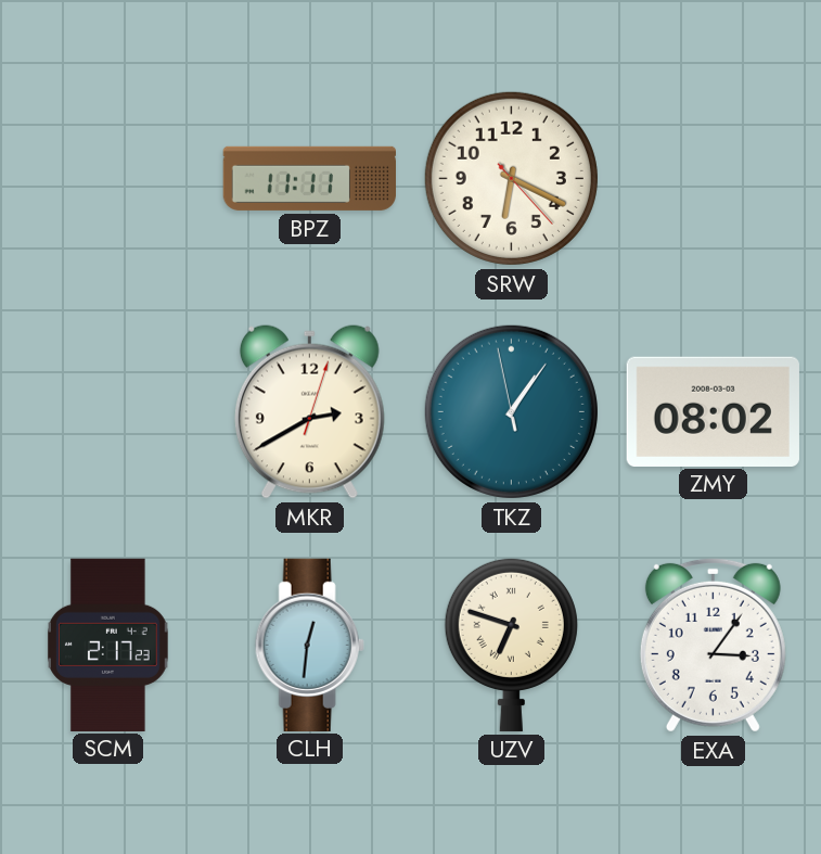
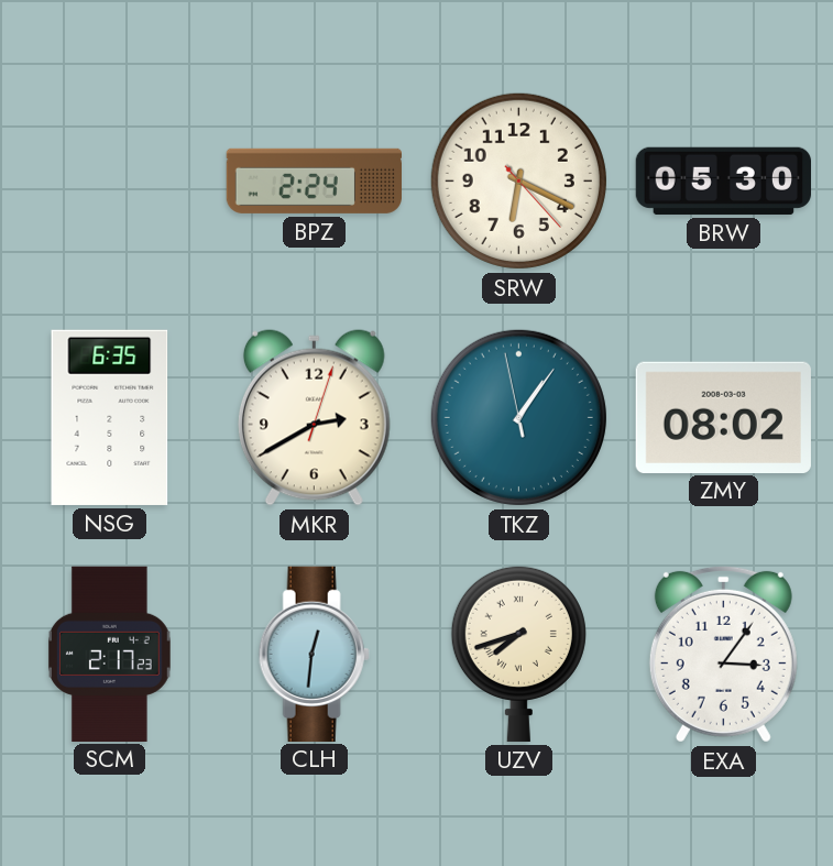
BPZ: 11:11 -> 2:24
BRW: none -> 05:30
NSG: none -> 6:35
UZV: 6:48 -> 7:42
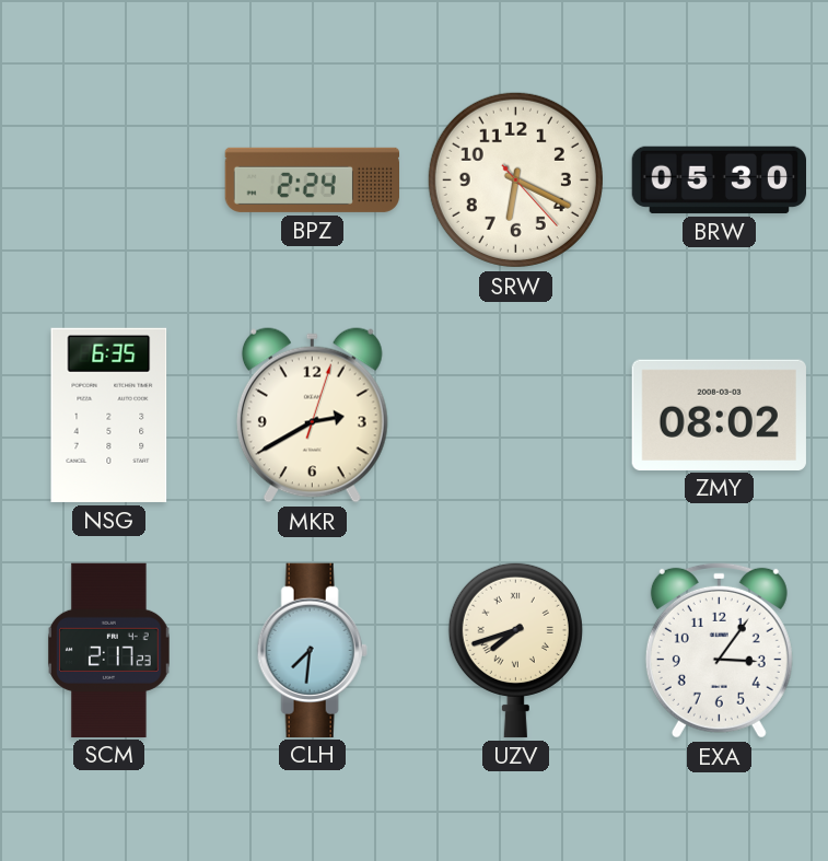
TKZ: 1:05 -> none
CLH: 12:31 -> 7:31
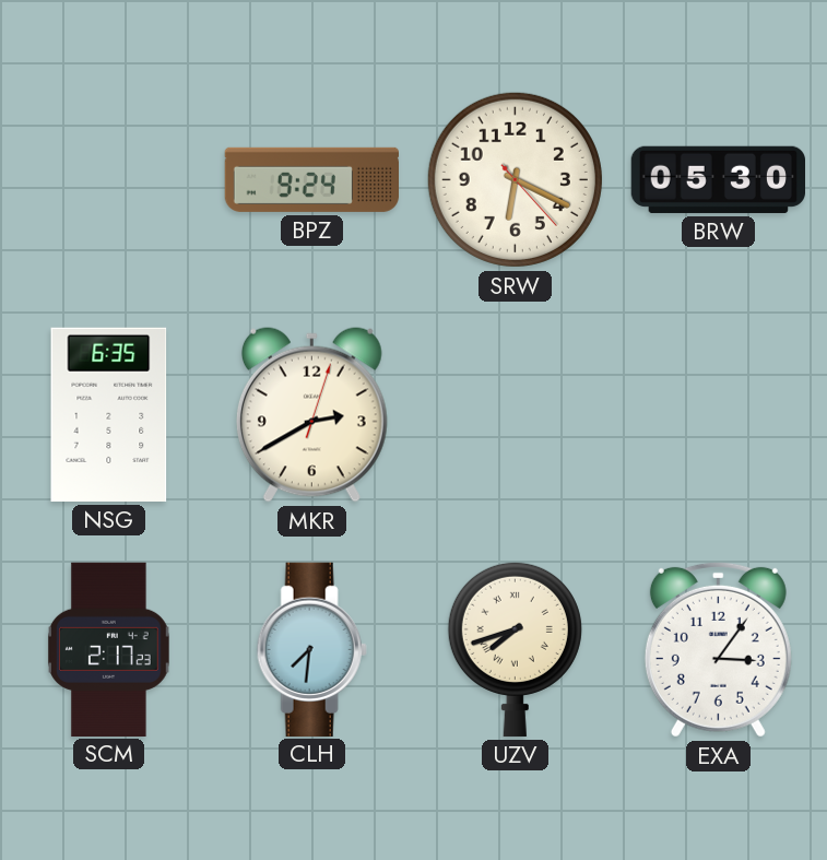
BPZ: 2:24 -> 9:24
ZMY: 08:02 -> none
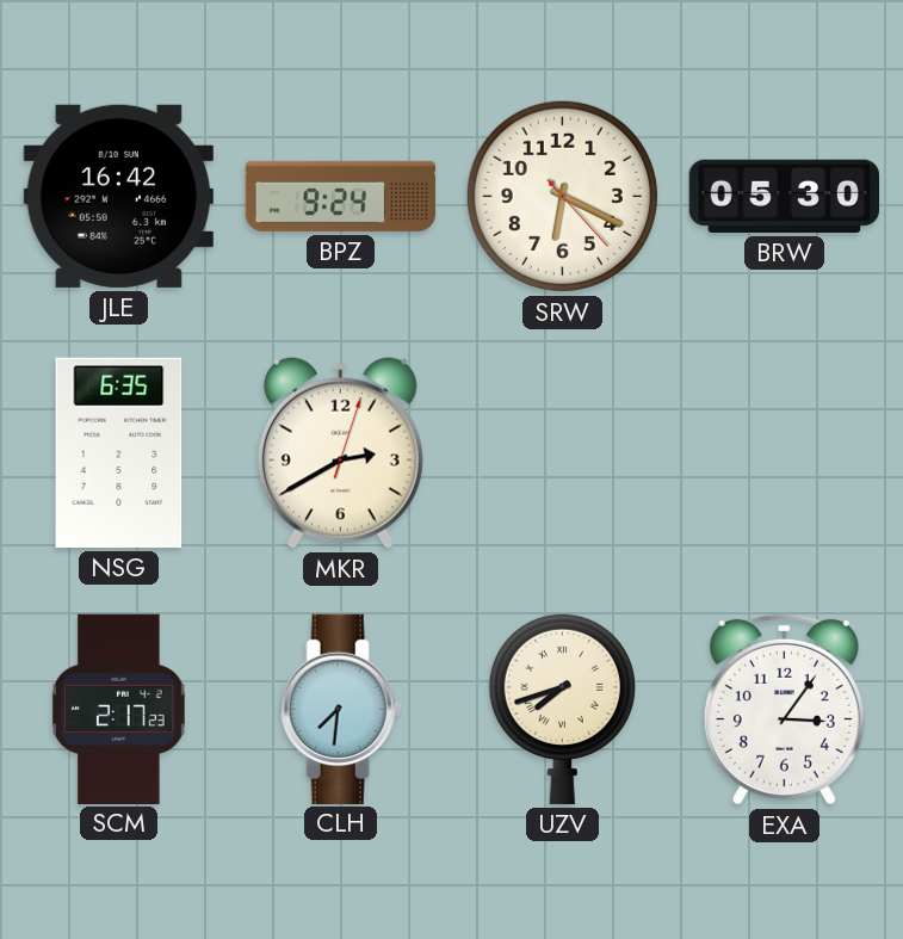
JLE: none -> 16:42
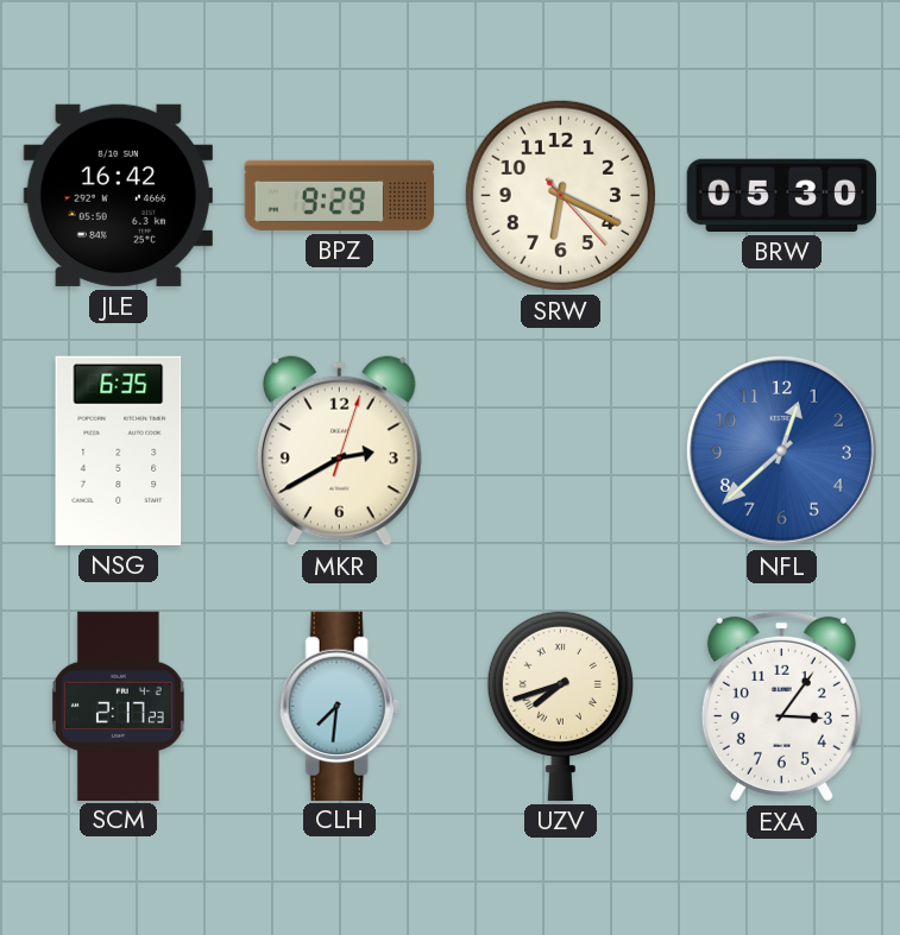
BPZ: 9:24 -> 9:29
NFL: none -> 12:38
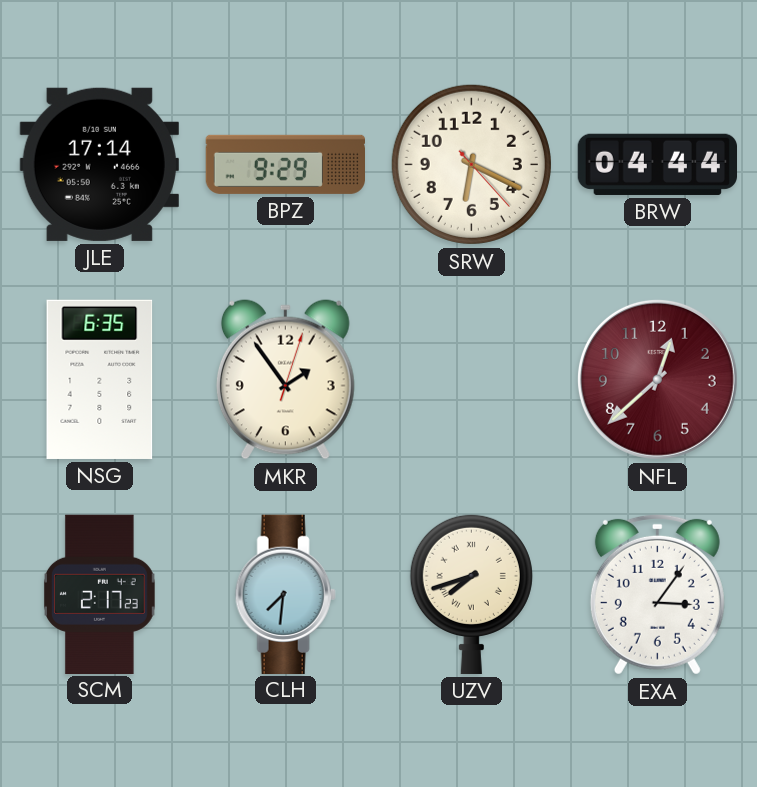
JLE: 16:42 -> 17:14
BRW: 05:30 -> 04:44
MKR: 2:40 -> 1:54
NFL dial: blue -> burgundy
